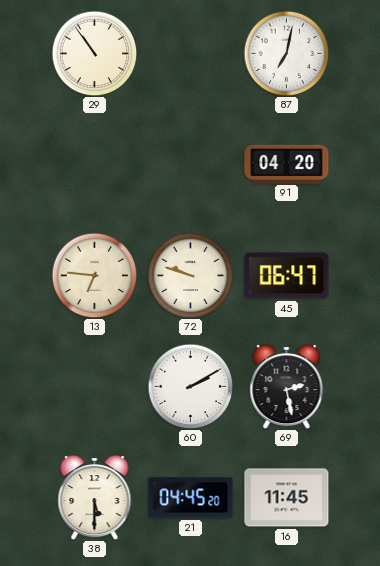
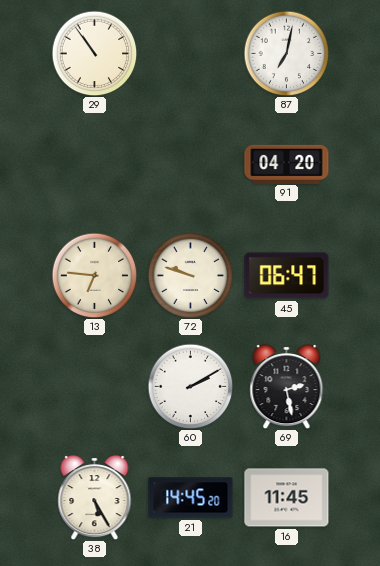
38: 5:30 -> 5:25
21: 04:45 -> 14:45
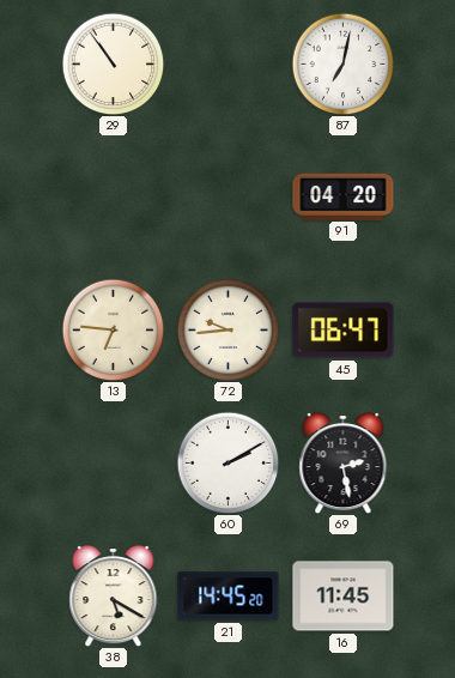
72: 9:48 -> 9:44
38: 5:25 -> 5:20
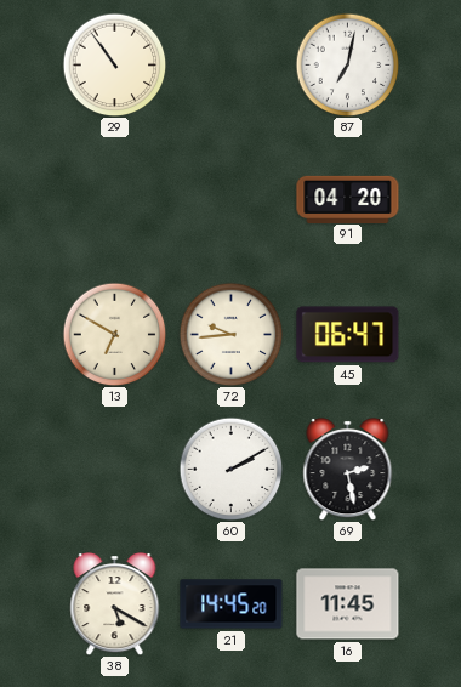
13: 6:46 -> 6:50
